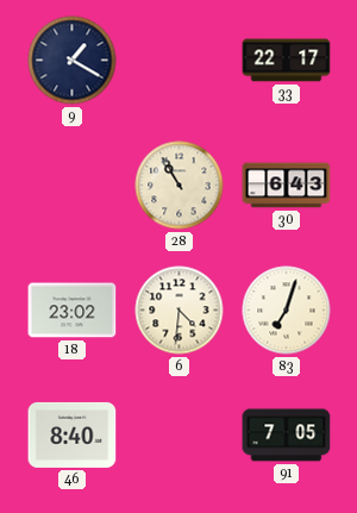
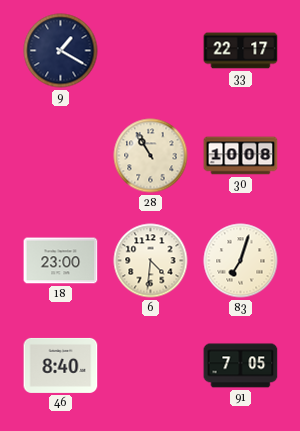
30: 6:43 -> 10:08
18: 23:02 -> 23:00
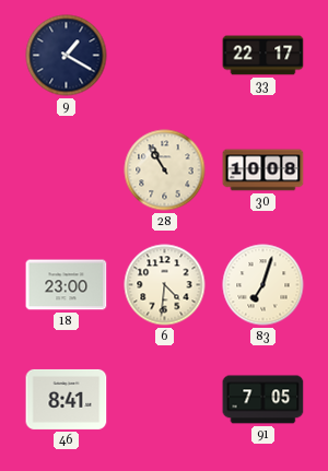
46: 8:40 -> 8:41
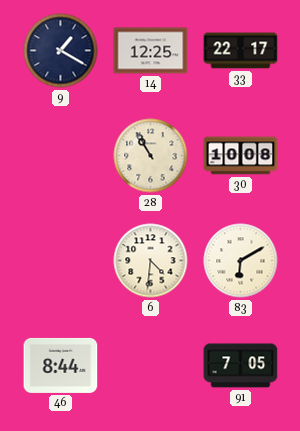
14: none -> 12:25
18: 23:00 -> none
83: 7:03 -> 6:10
46: 8:41 -> 8:44
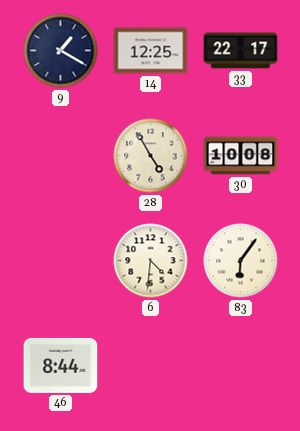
28: 10:55 -> 4:55
83: 6:10 -> 6:06
91: 7:05 -> none
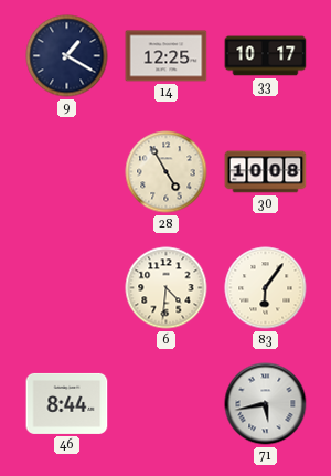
33: 22:17 -> 10:17
71: none -> 5:43
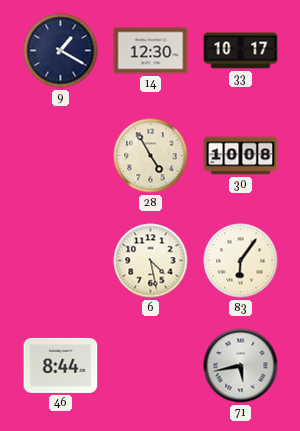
14: 12:25 -> 12:30
6: 4:31 -> 4:28
